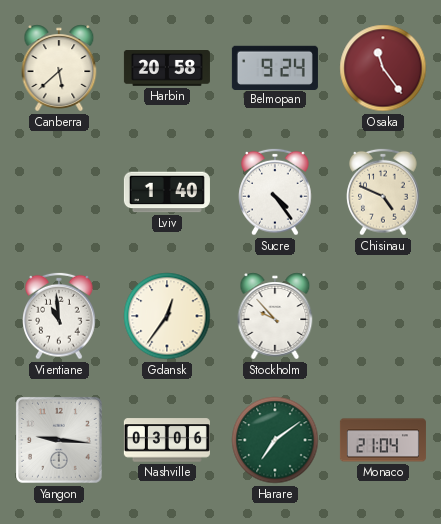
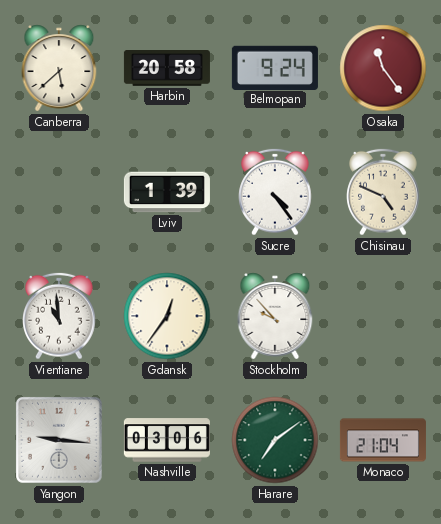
Lviv: 1:40 -> 1:39
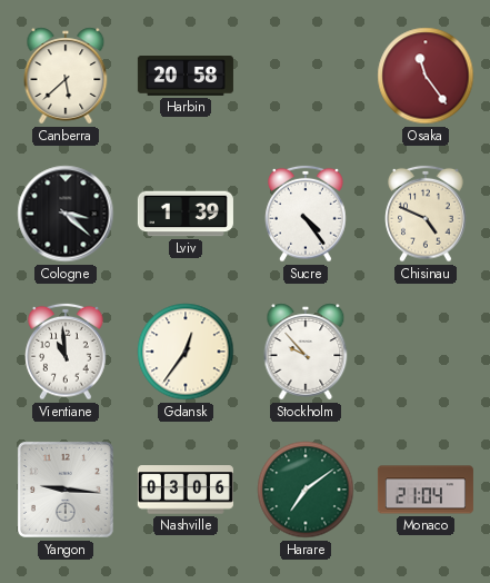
Belmopan: 9:24 -> none
Cologne: none -> 3:22
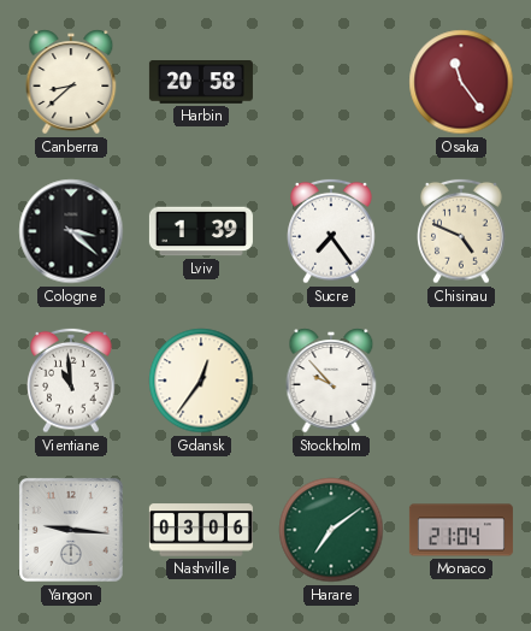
Canberra: 5:38 -> 8:38
Sucre: 4:24 -> 7:24
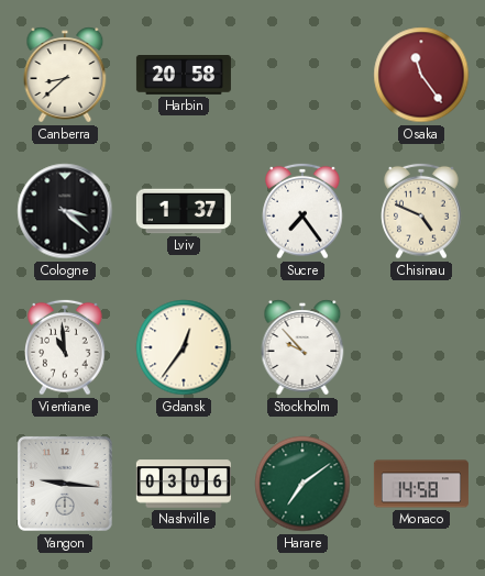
Lviv: 1:39 -> 1:37
Monaco: 21:04 -> 14:58
